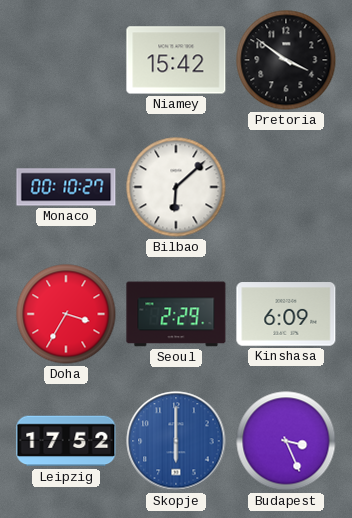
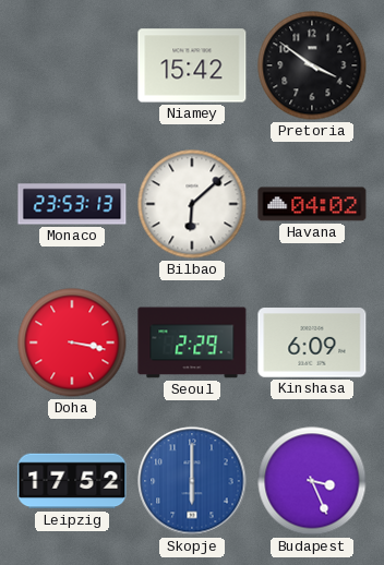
Monaco: 00:10 -> 23:53
Havana: none -> 04:02
Doha: 3:35 -> 3:17
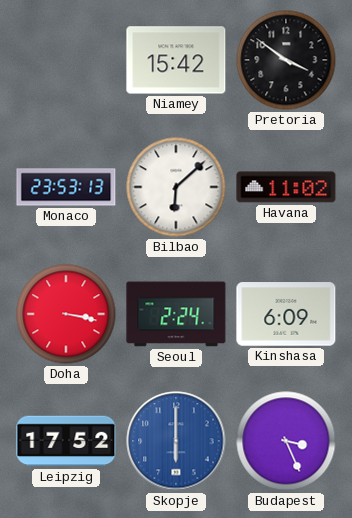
Havana: 04:02 -> 11:02
Seoul: 2:29 -> 2:24
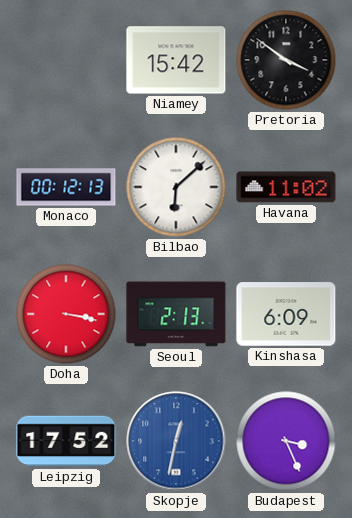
Monaco: 23:53 -> 00:12
Seoul: 2:24 -> 2:13
Skopje: 6:00 -> 12:32
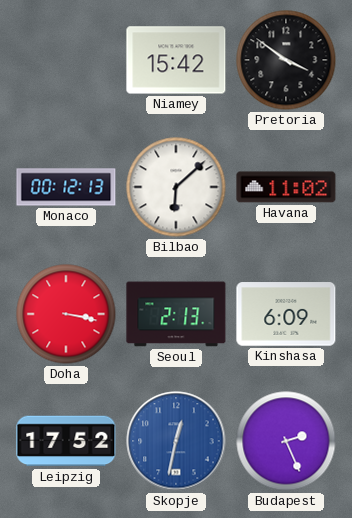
Budapest: 3:26 -> 2:26
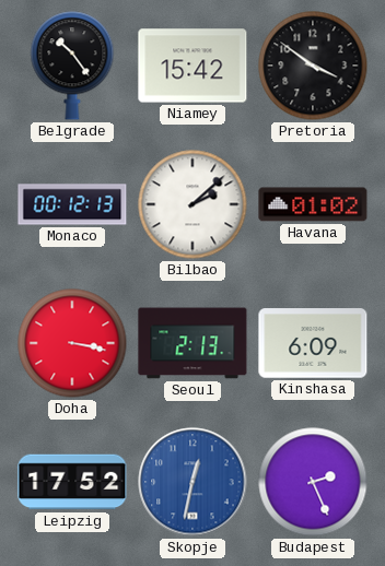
Belgrade: none -> 10:24
Bilbao: 6:08 -> 2:08
Havana: 11:02 -> 01:02
